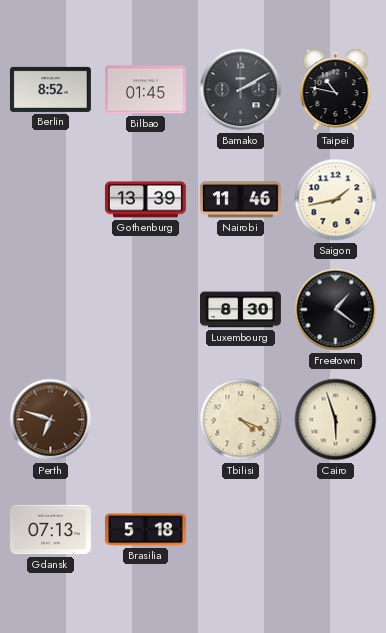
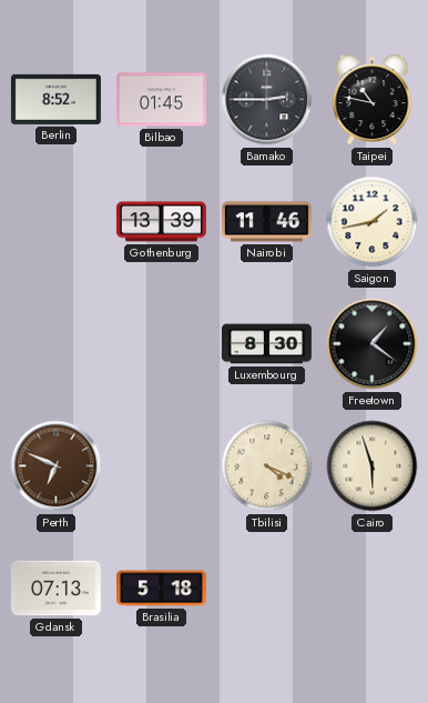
Bamako: 2:10 -> 2:45
Perth: 6:48 -> 6:49
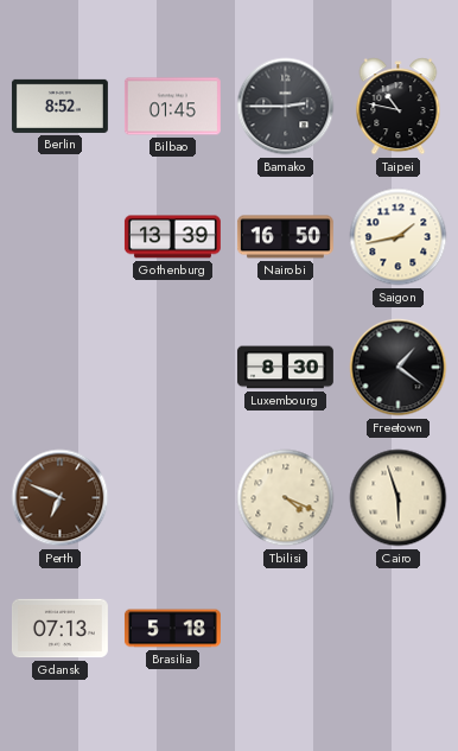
Nairobi: 11:46 -> 16:50
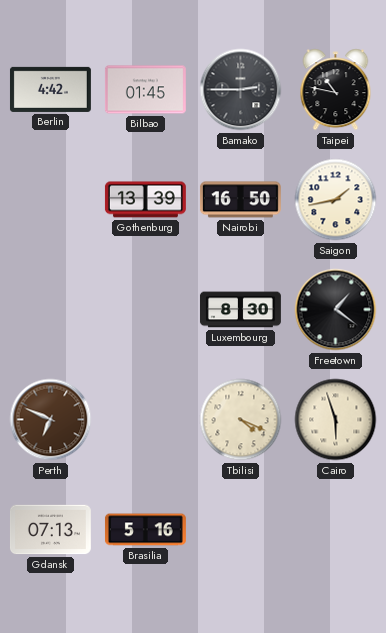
Berlin: 8:52 -> 4:42
Brasilia: 5:18 -> 5:16
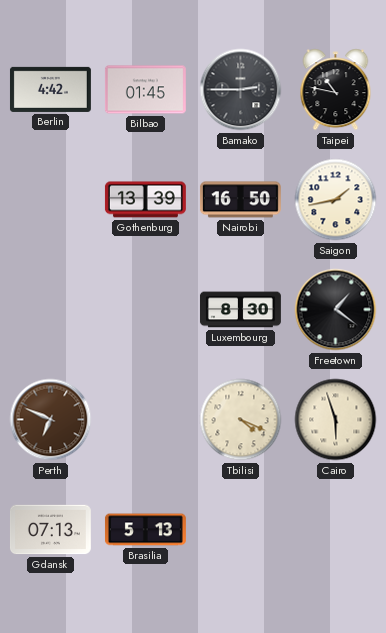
Brasilia: 5:16 -> 5:13
